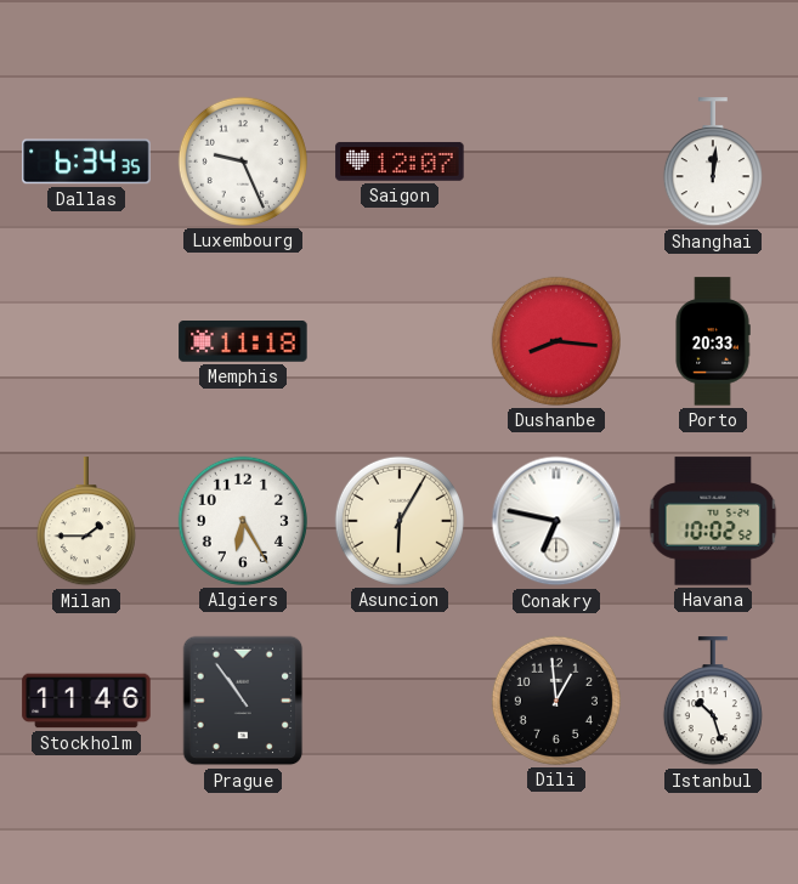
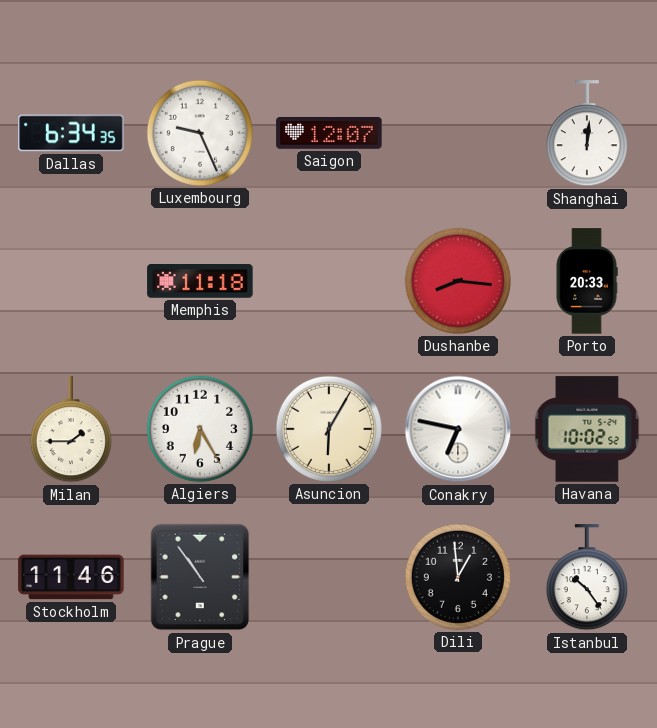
Istanbul: 10:27 -> 10:24
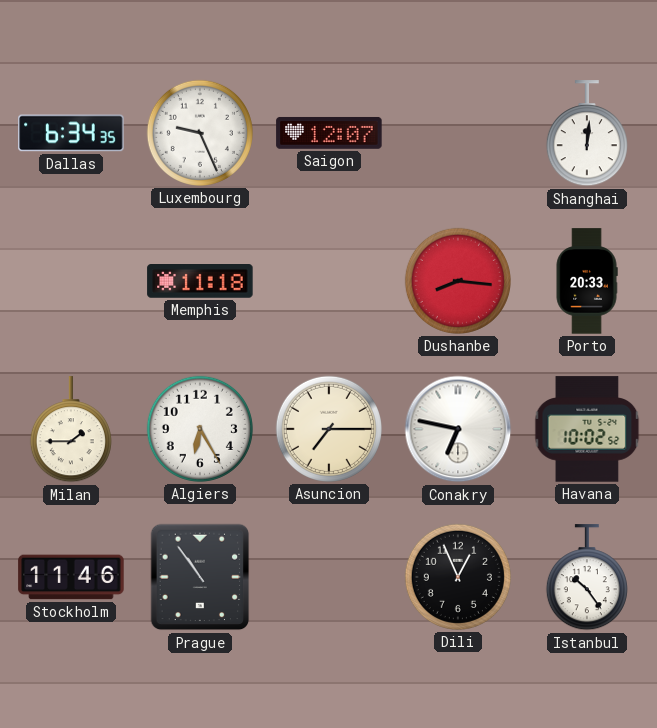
Asuncion: 6:05 -> 7:15
Dili: 12:59 -> 12:56
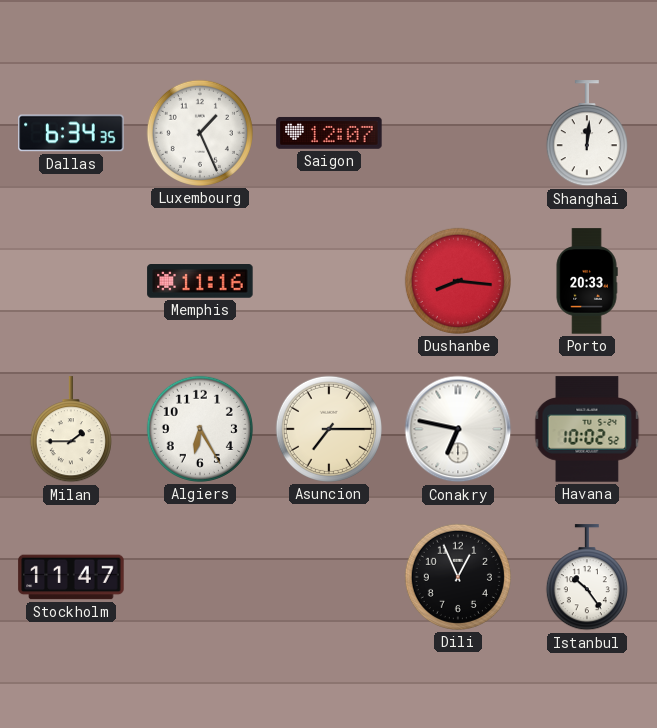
Luxembourg: 9:26 -> 1:26
Memphis: 11:18 -> 11:16
Stockholm: 11:46 -> 11:47
Prague: 10:54 -> none
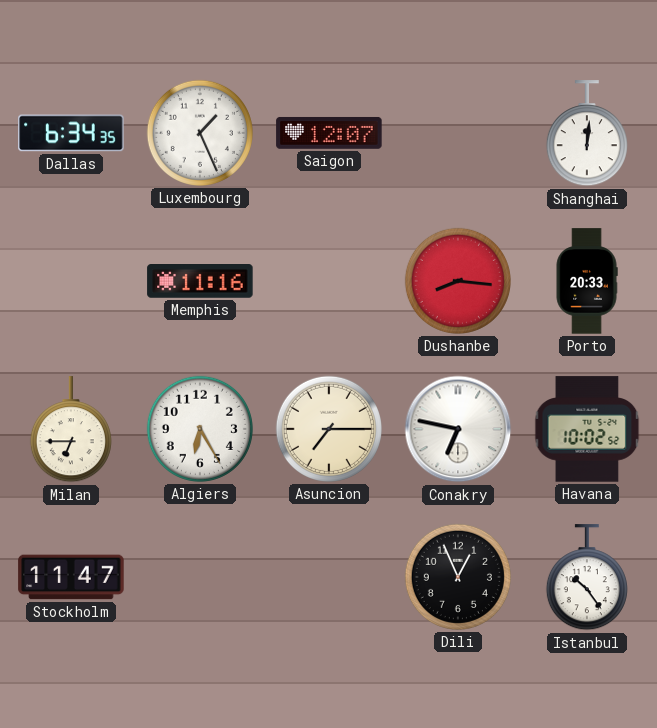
Milan: 1:45 -> 6:45
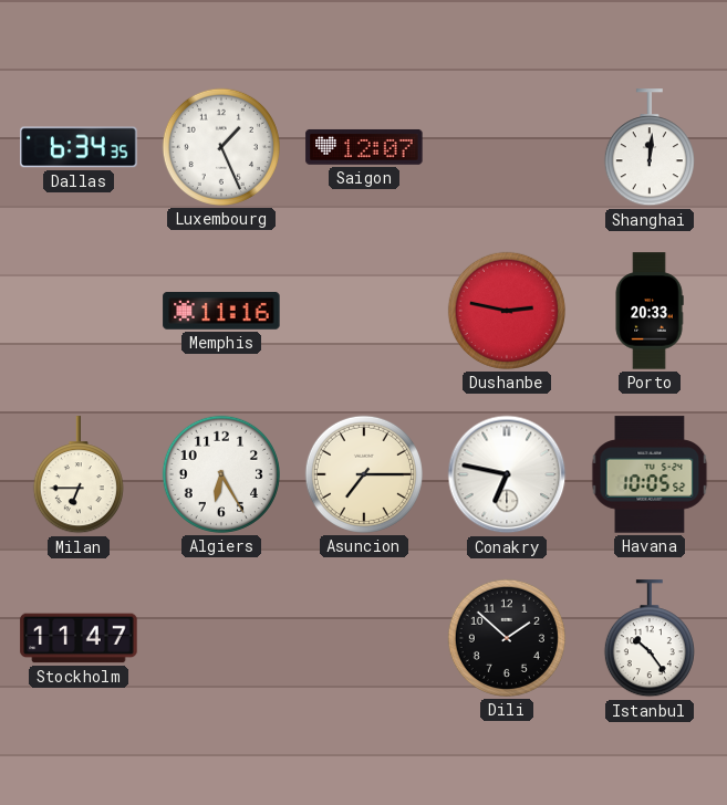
Dushanbe: 8:16 -> 2:47
Havana: 10:02 -> 10:05
Dili: 12:56 -> 1:52
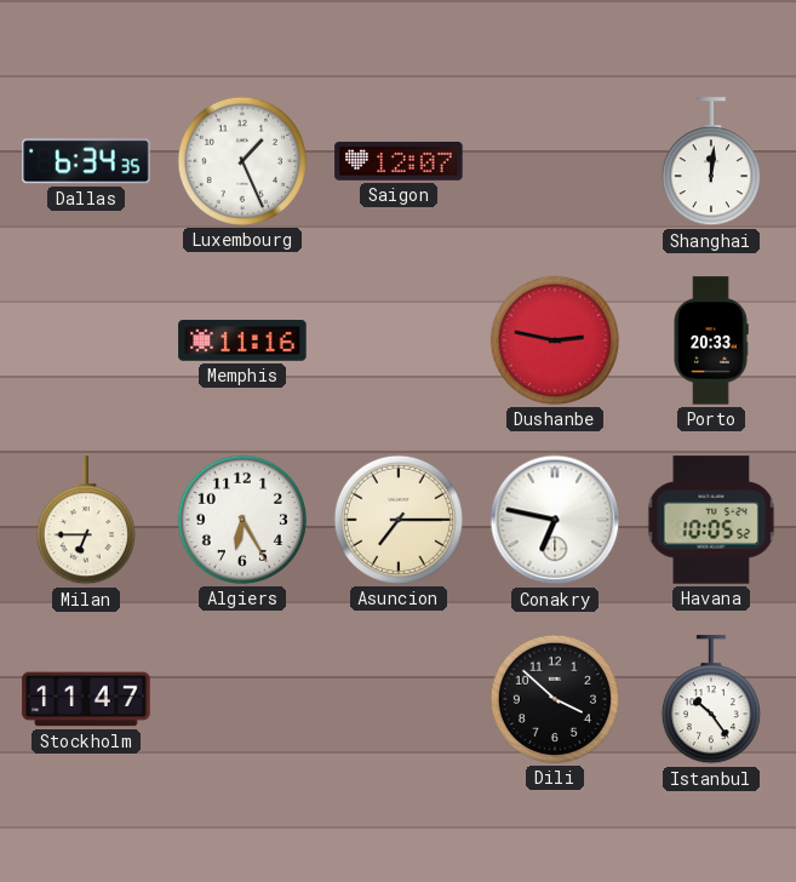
Dili: 1:52 -> 3:52
